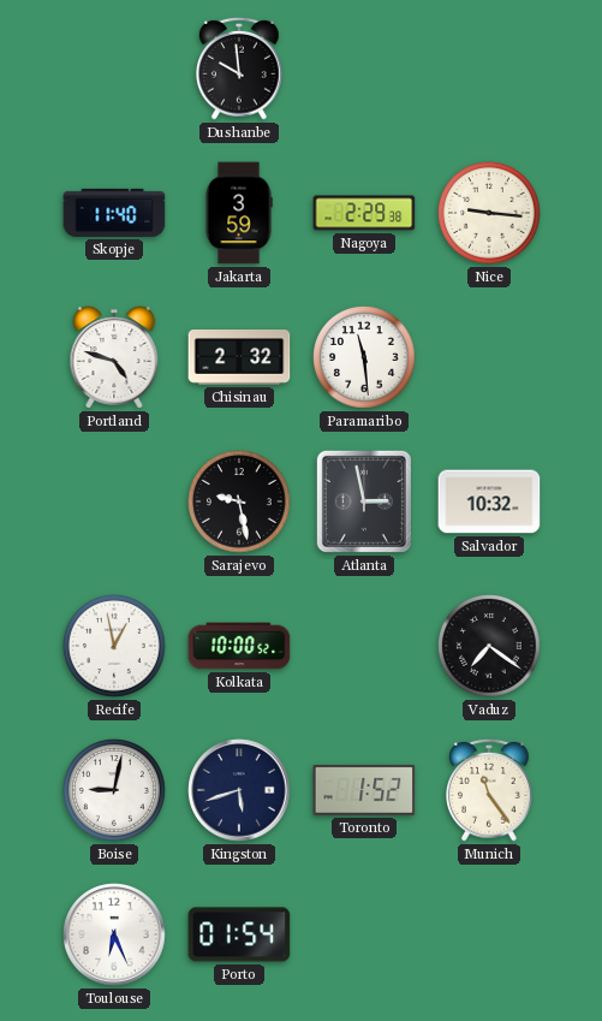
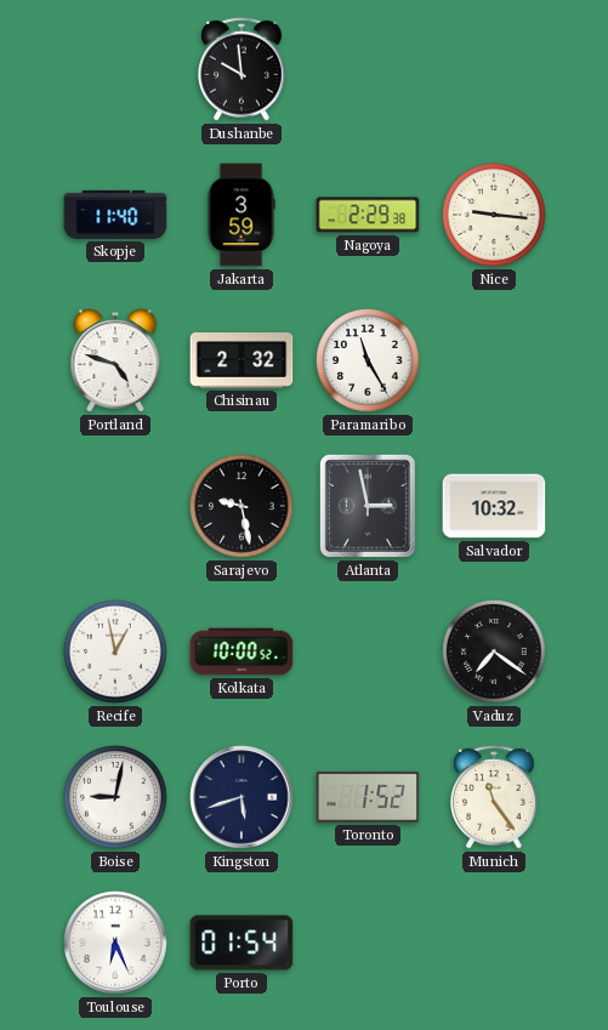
Paramaribo: 11:29 -> 11:25
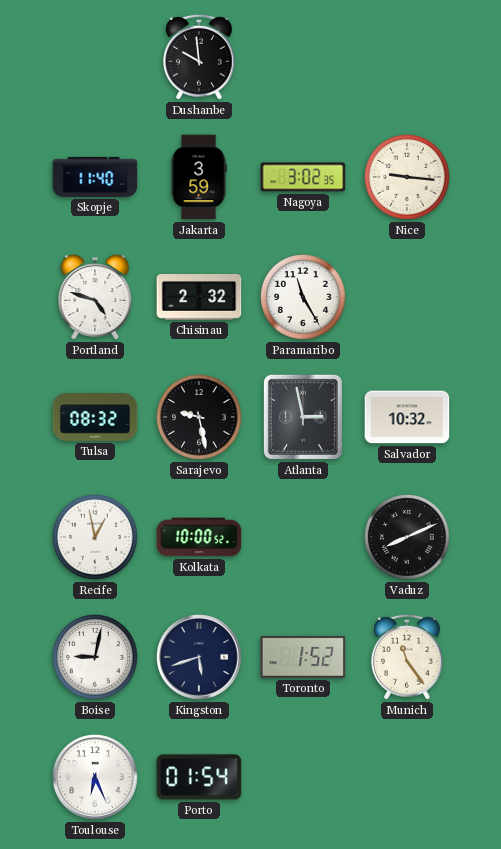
Nagoya: 2:29 -> 3:02
Tulsa: none -> 08:32
Vaduz: 7:21 -> 8:11
